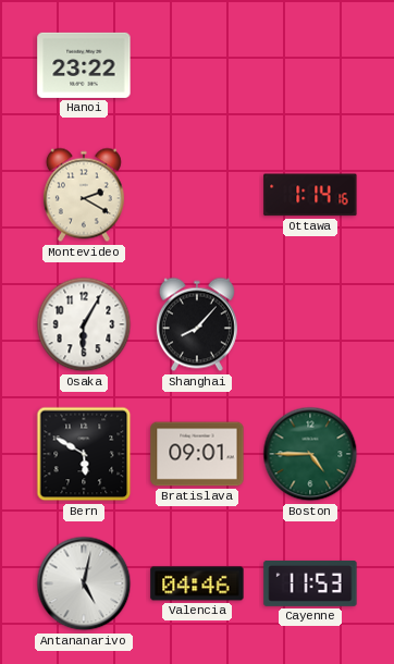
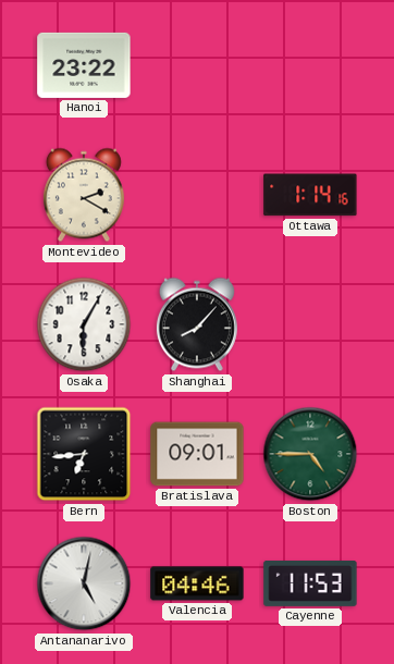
Bern: 5:50 -> 6:44
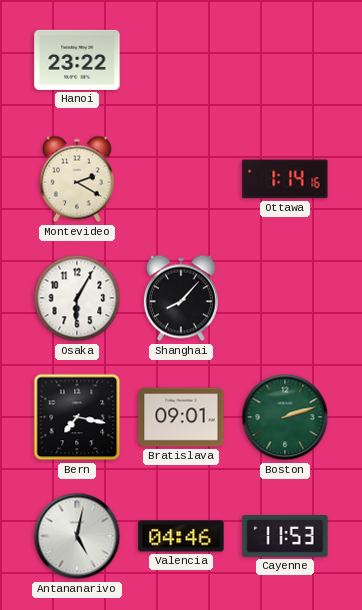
Bern: 6:44 -> 7:17
Boston: 4:45 -> 2:12
